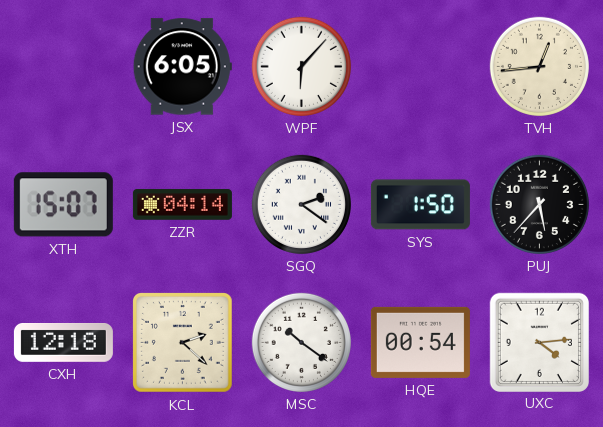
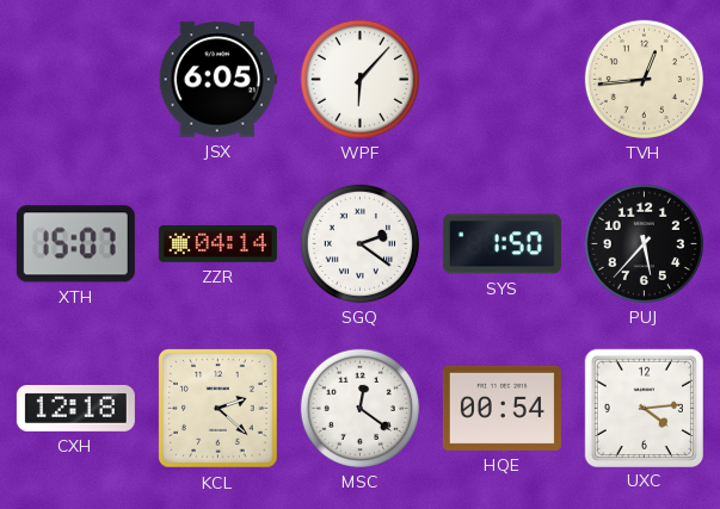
MSC: 10:21 -> 12:21
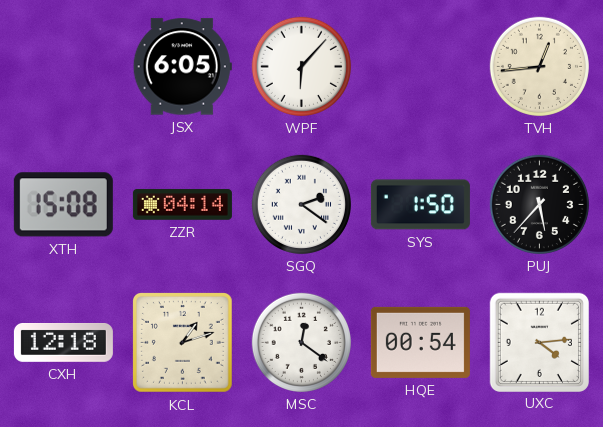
XTH: 15:07 -> 15:08
KCL: 2:22 -> 1:12
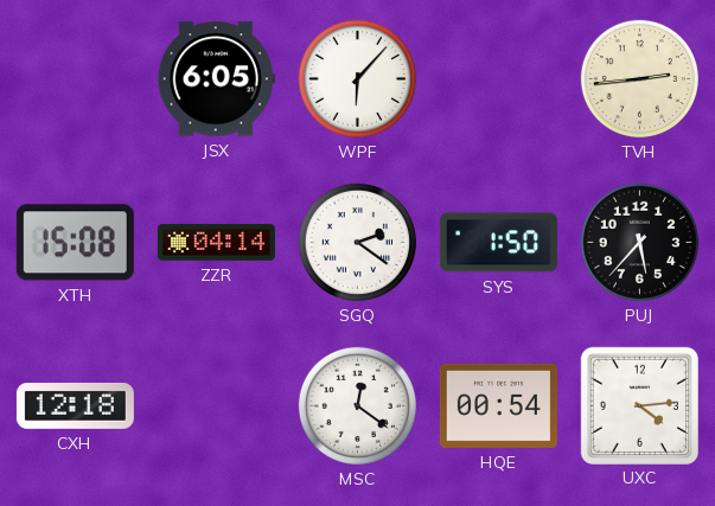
TVH: 12:44 -> 2:44
KCL: 1:12 -> none
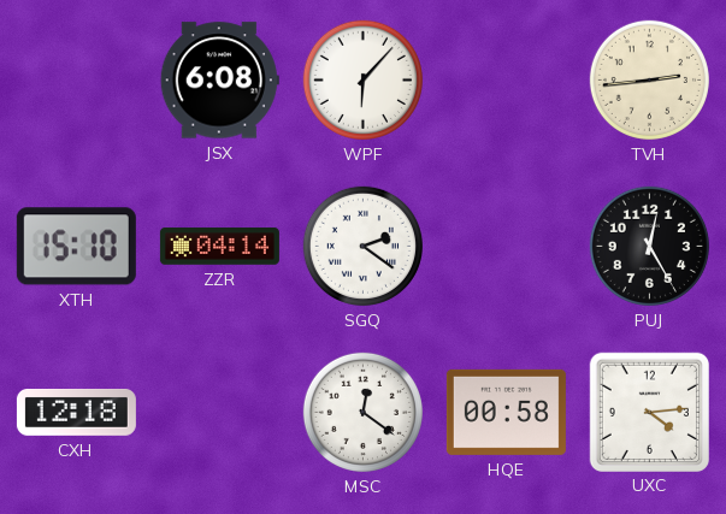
JSX: 6:05 -> 6:08
XTH: 15:08 -> 15:10
SYS: 1:50 -> none
PUJ: 5:37 -> 12:25
HQE: 00:54 -> 00:58
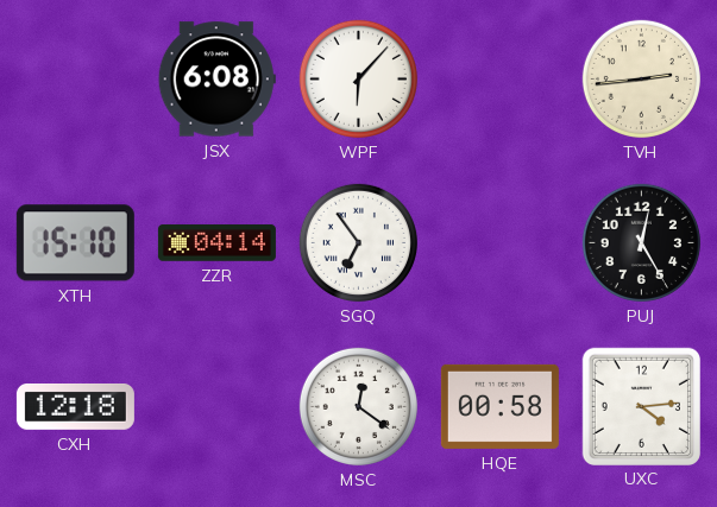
SGQ: 2:21 -> 6:54
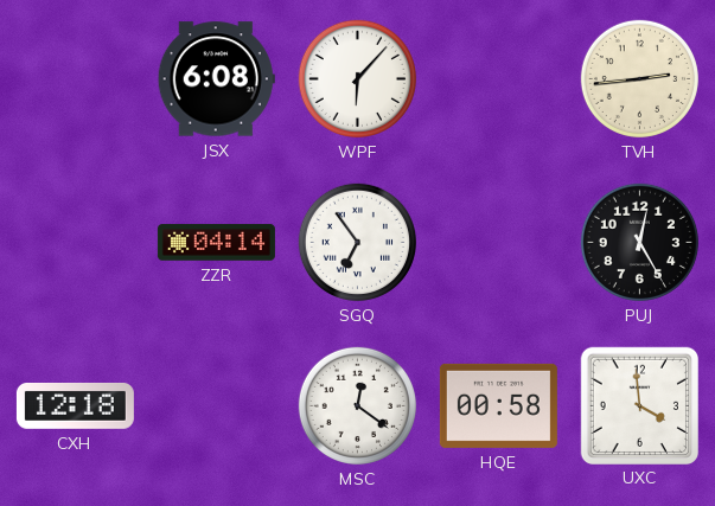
XTH: 15:10 -> none
UXC: 4:14 -> 3:59
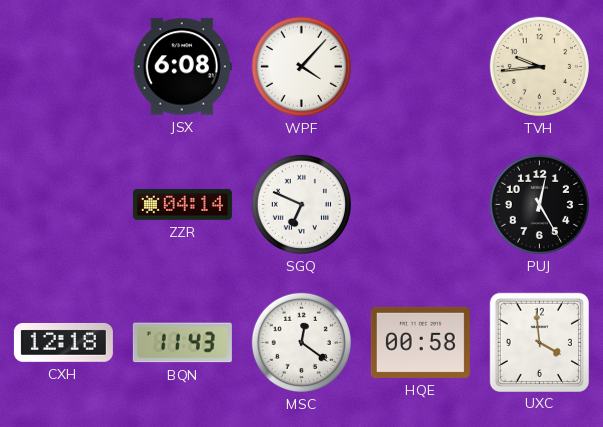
WPF: 6:07 -> 4:07
TVH: 2:44 -> 9:44
SGQ: 6:54 -> 6:49
BQN: none -> 11:43
